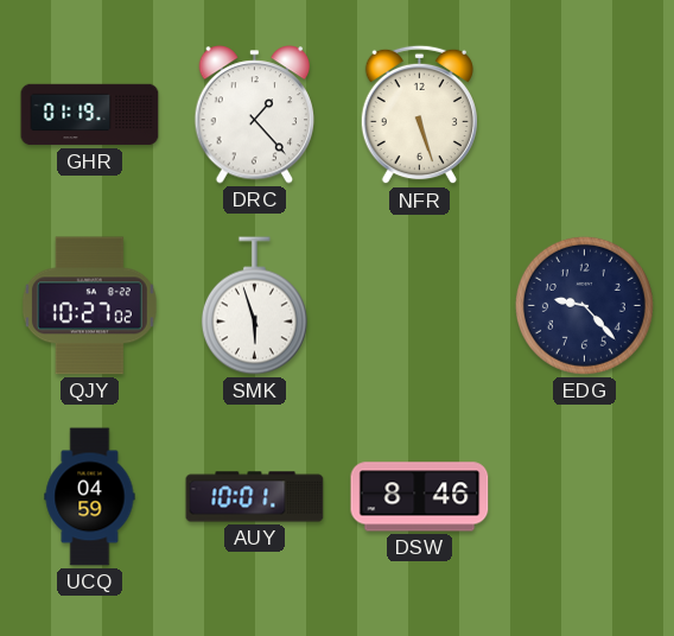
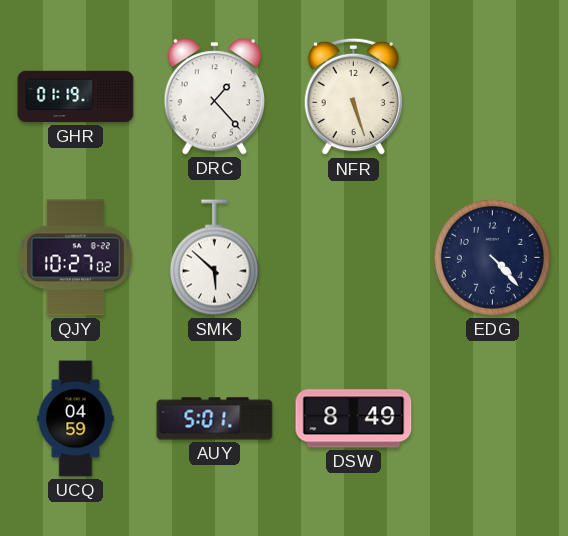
SMK: 5:57 -> 5:52
EDG: 9:23 -> 4:23
AUY: 10:01 -> 5:01
DSW: 8:46 -> 8:49
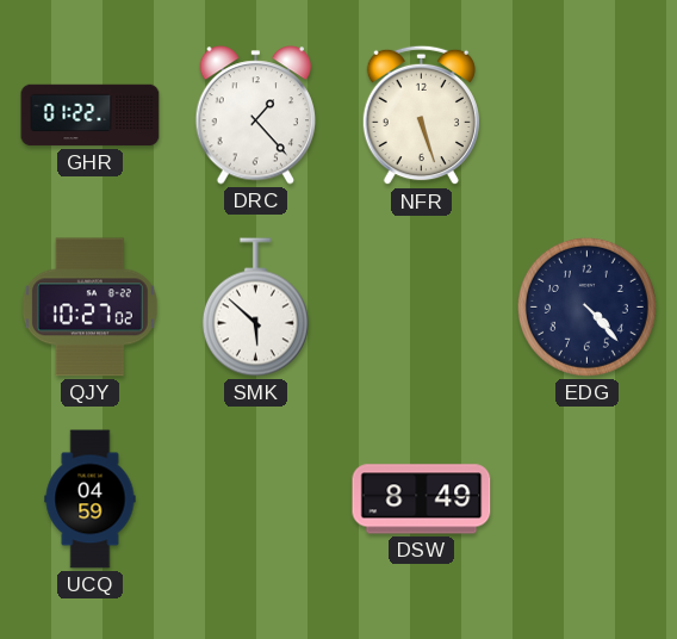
GHR: 01:19 -> 01:22
AUY: 5:01 -> none
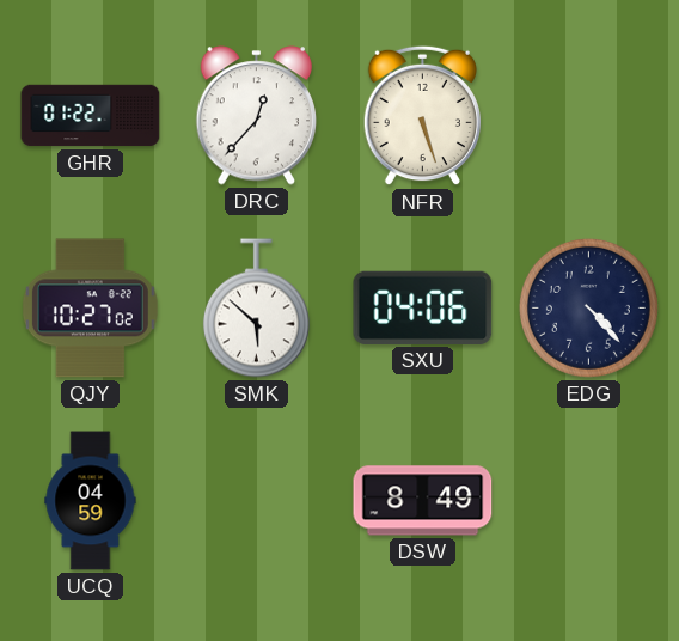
DRC: 1:23 -> 12:37
SXU: none -> 04:06
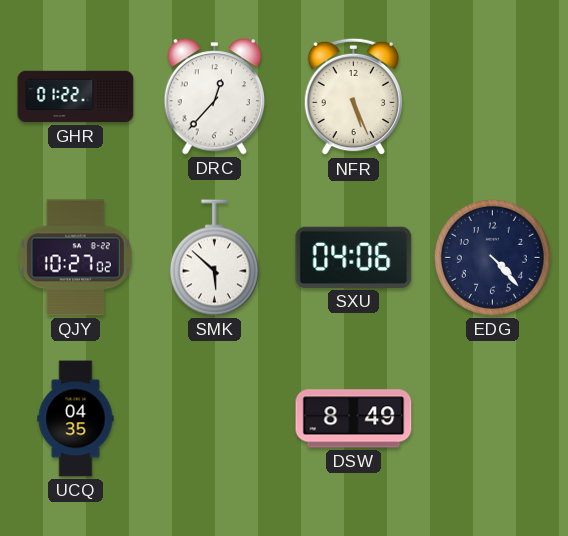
NFR: 5:27 -> 5:26
UCQ: 04:59 -> 04:35
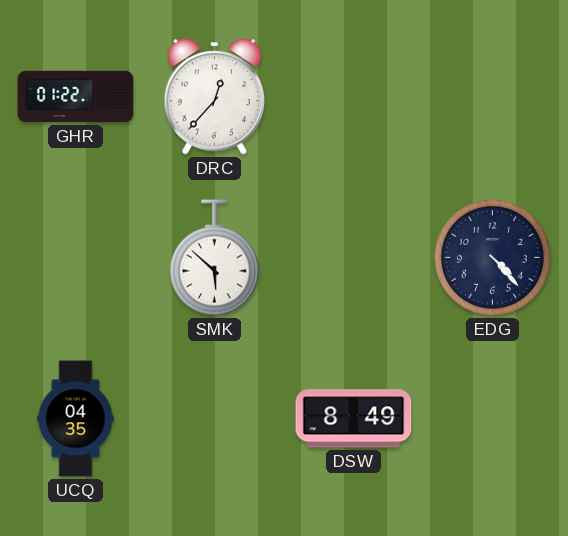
NFR: 5:26 -> none
QJY: 10:27 -> none
SXU: 04:06 -> none
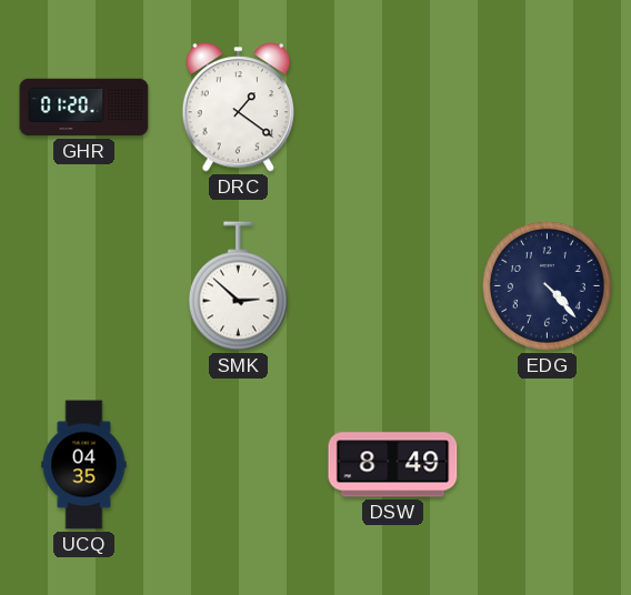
GHR: 01:22 -> 01:20
DRC: 12:37 -> 1:21
SMK: 5:52 -> 2:52
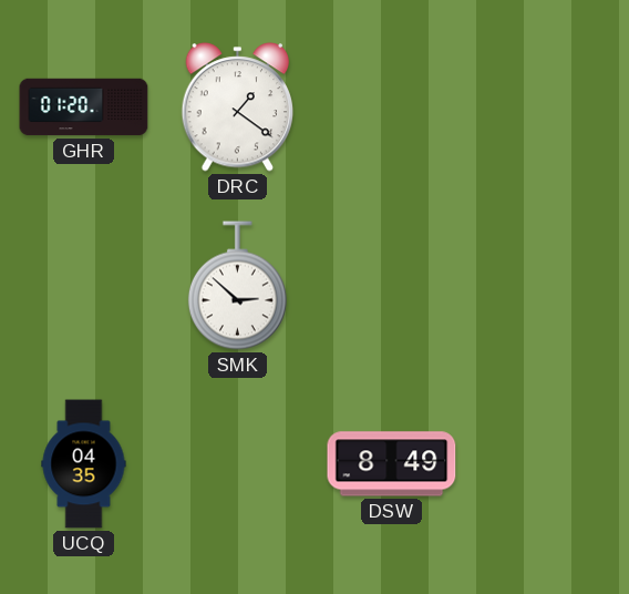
EDG: 4:23 -> none
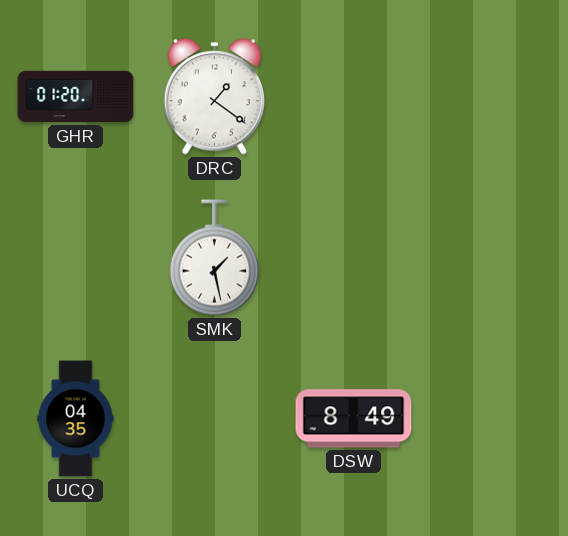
SMK: 2:52 -> 1:28
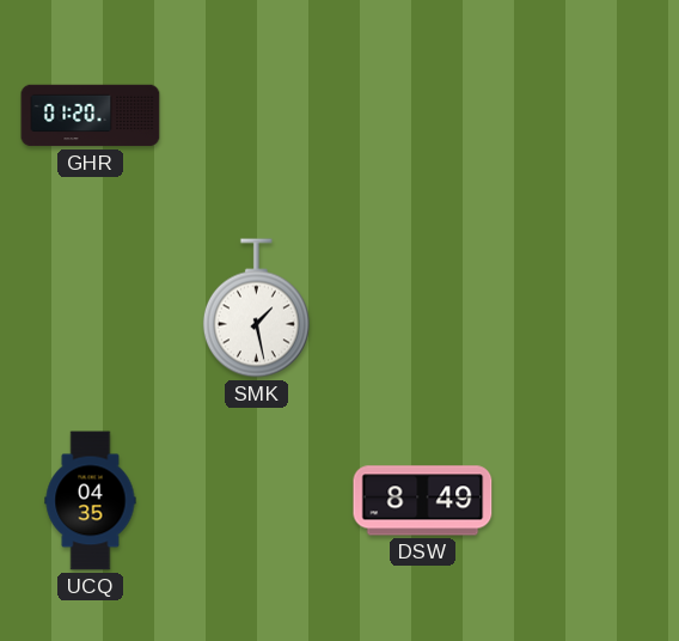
DRC: 1:21 -> none
